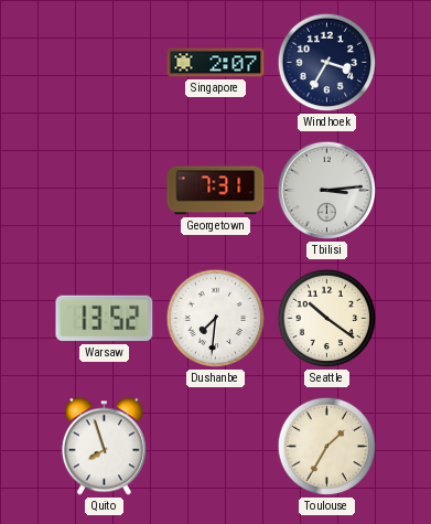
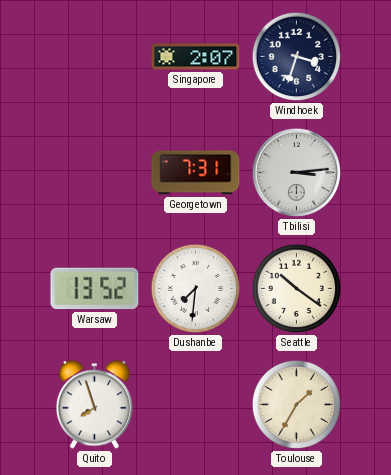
Windhoek: 3:35 -> 3:33
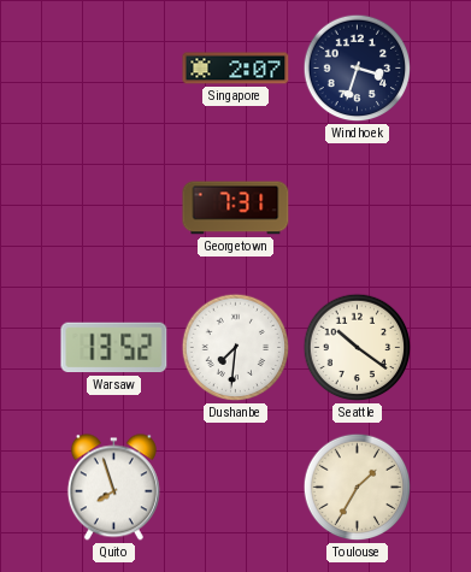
Tbilisi: 3:14 -> none
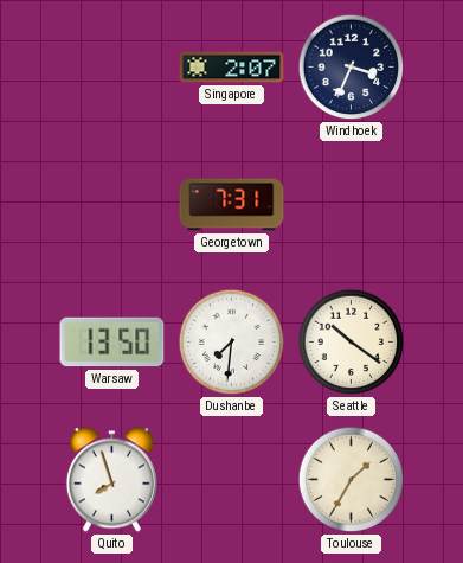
Windhoek: 3:33 -> 3:34
Warsaw: 13:52 -> 13:50
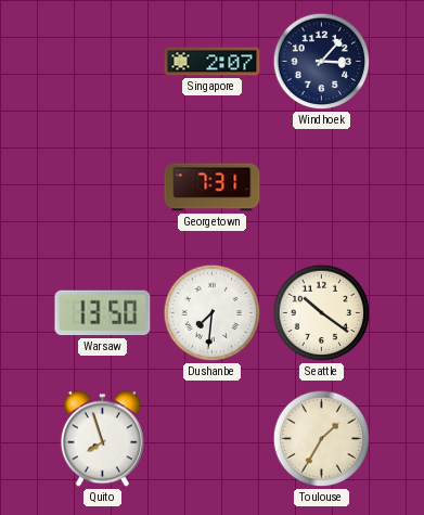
Windhoek: 3:34 -> 3:07
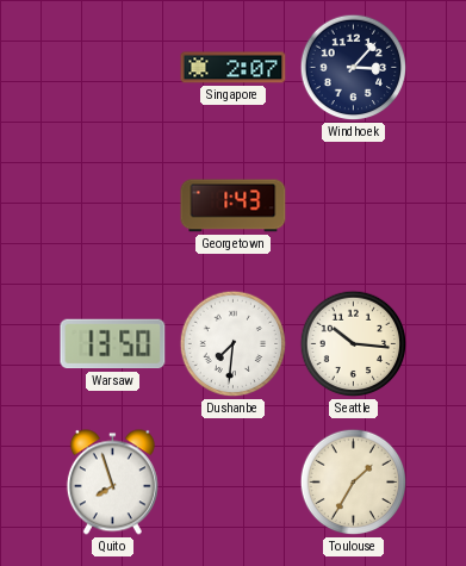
Georgetown: 7:31 -> 1:43
Seattle: 10:21 -> 10:16
